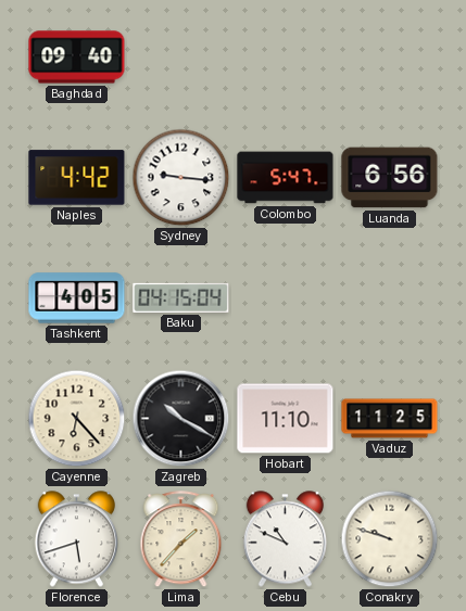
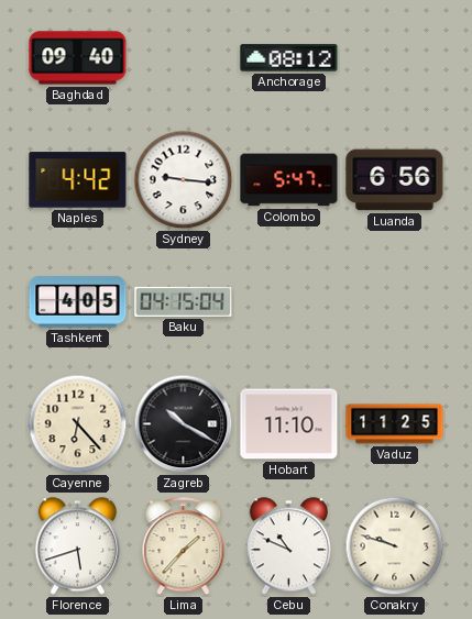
Anchorage: none -> 08:12
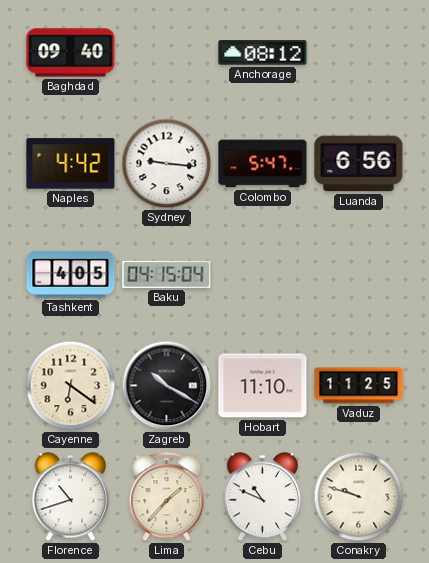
Cayenne: 6:23 -> 6:21
Florence: 5:42 -> 10:42
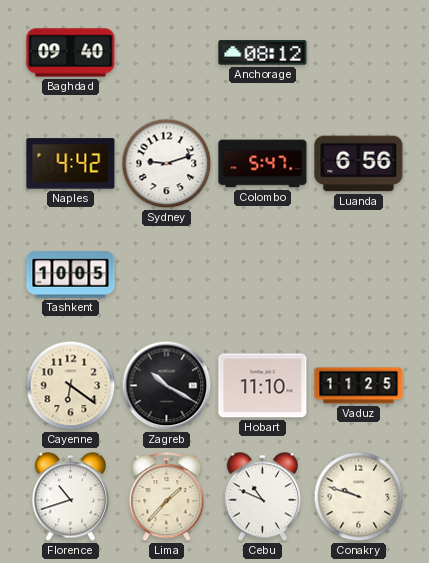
Sydney: 9:16 -> 9:12
Tashkent: 4:05 -> 10:05
Baku: 04:15 -> none
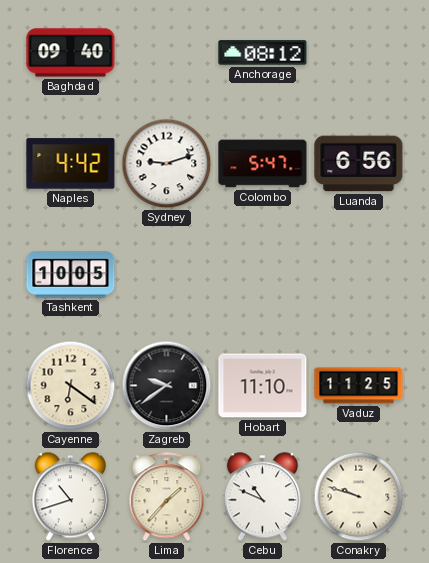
Zagreb: 10:20 -> 9:39
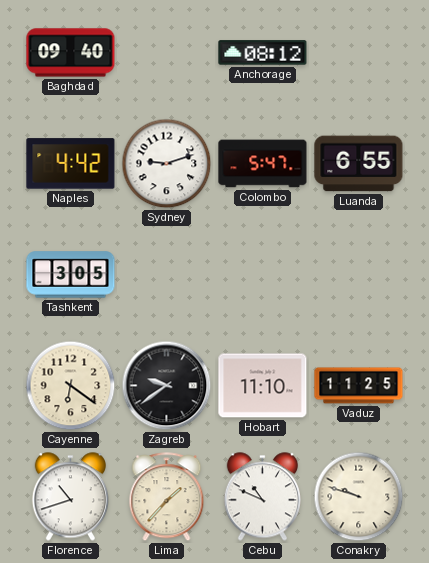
Luanda: 6:56 -> 6:55
Tashkent: 10:05 -> 3:05
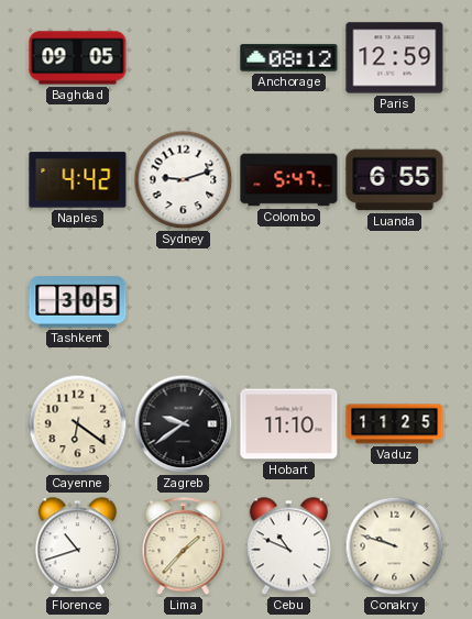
Baghdad: 09:40 -> 09:05
Paris: none -> 12:59
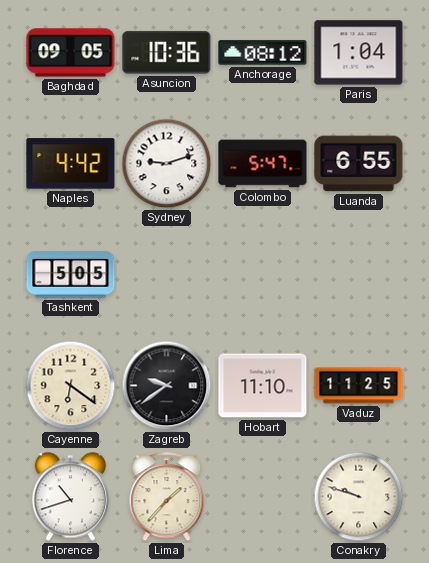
Asuncion: none -> 10:36
Paris: 12:59 -> 1:04
Tashkent: 3:05 -> 5:05
Cebu: 10:49 -> none
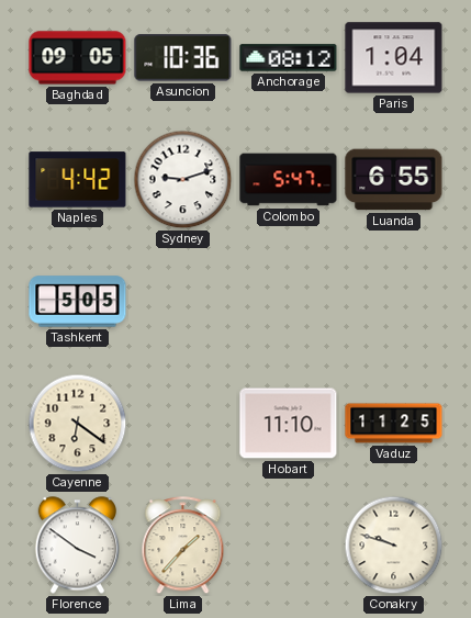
Zagreb: 9:39 -> none
Florence: 10:42 -> 3:51
